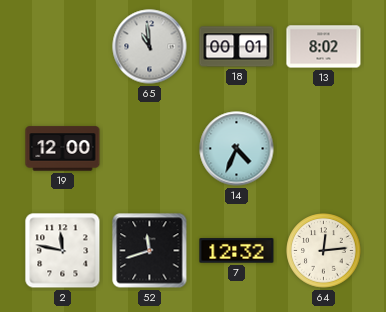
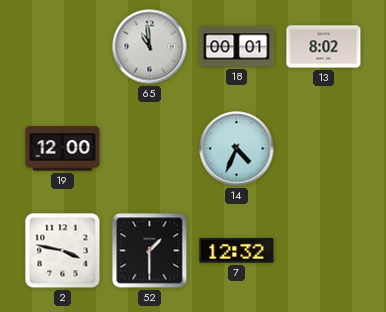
2: 11:47 -> 3:47
52: 11:42 -> 1:30
64: 12:14 -> none
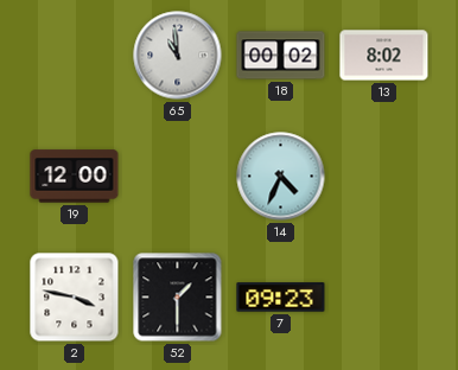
18: 00:01 -> 00:02
7: 12:32 -> 09:23
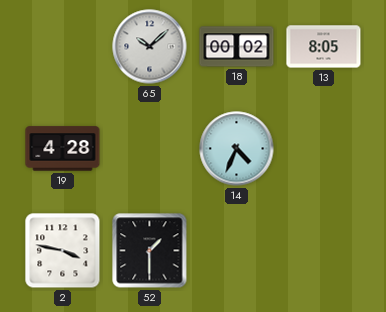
65: 10:59 -> 10:08
13: 8:02 -> 8:05
19: 12:00 -> 4:28
7: 09:23 -> none
